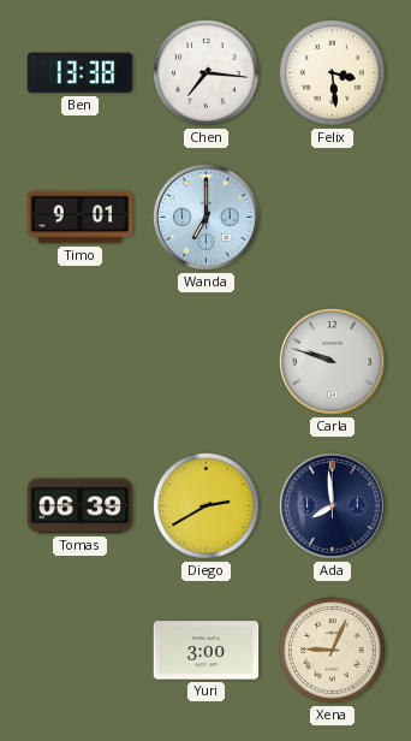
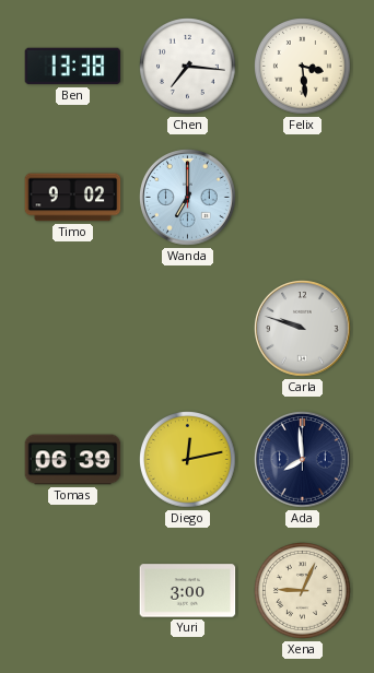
Timo: 9:01 -> 9:02
Diego: 2:40 -> 12:13
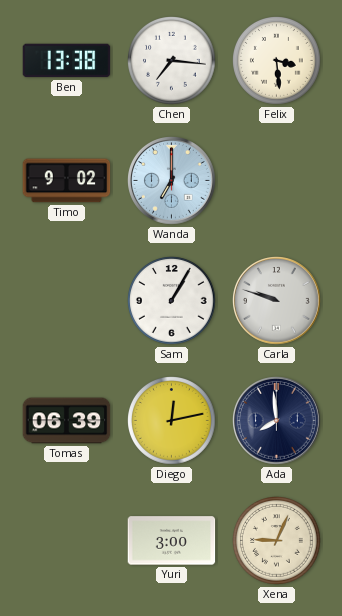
Sam: none -> 1:05
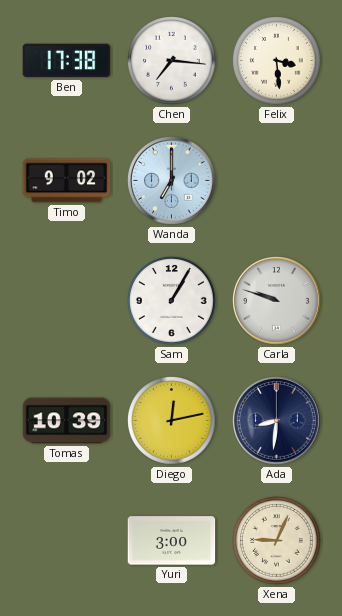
Ben: 13:38 -> 17:38
Tomas: 06:39 -> 10:39
Ada: 7:59 -> 8:31
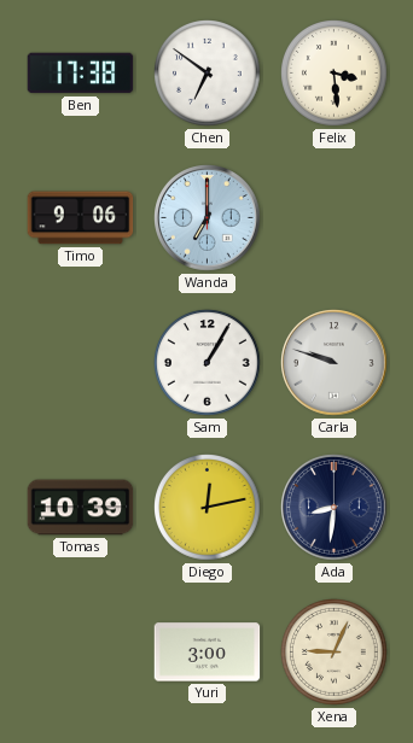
Chen: 7:16 -> 6:51
Timo: 9:02 -> 9:06
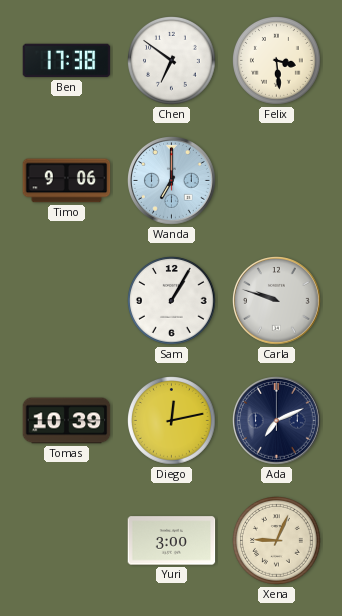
Ada: 8:31 -> 7:11
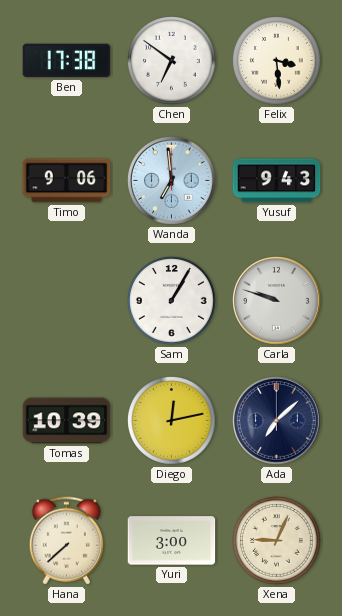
Wanda: 7:00 -> 6:59
Yusuf: none -> 9:43
Ada: 7:11 -> 7:08
Hana: none -> 7:38
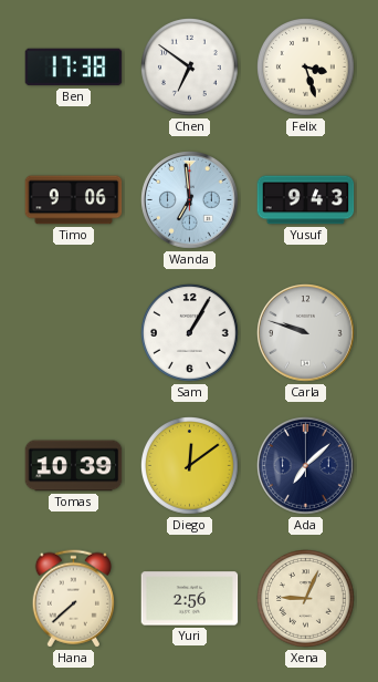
Felix: 3:29 -> 3:27
Diego: 12:13 -> 12:09
Yuri: 3:00 -> 2:56
